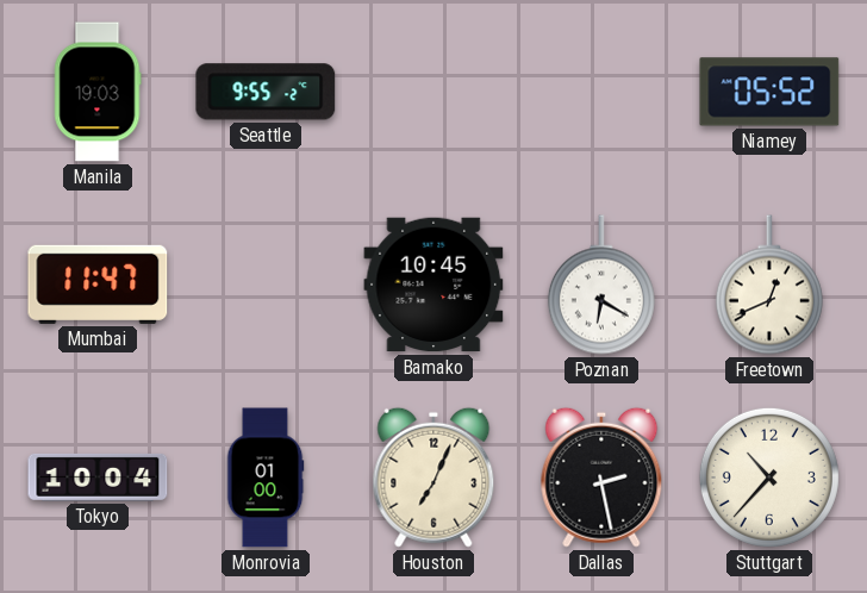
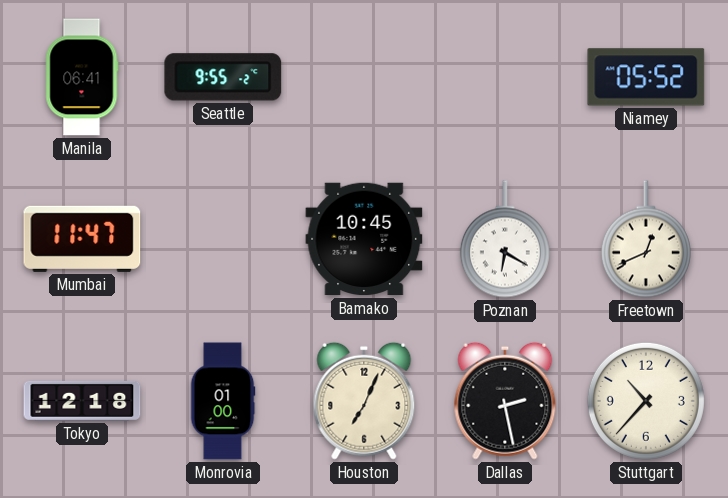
Manila: 19:03 -> 06:41
Tokyo: 10:04 -> 12:18
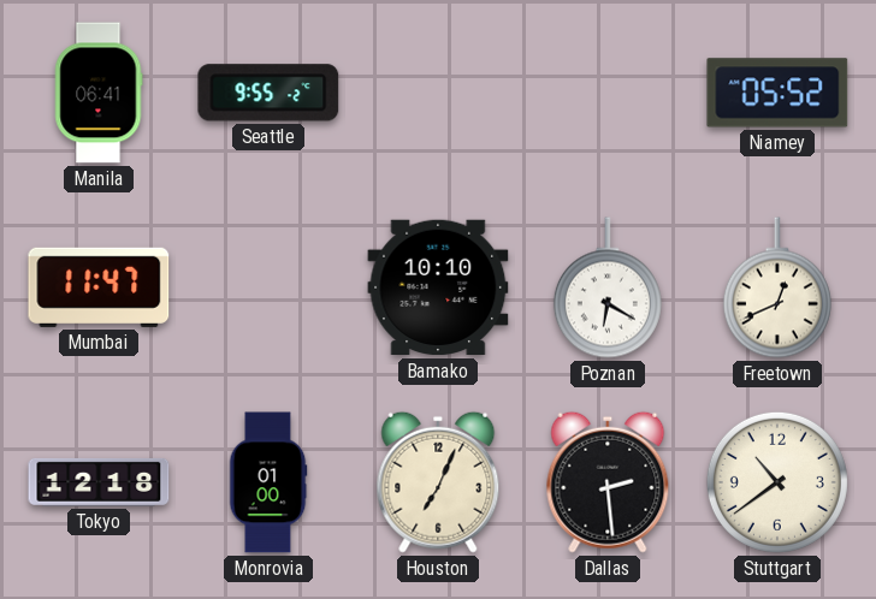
Bamako: 10:45 -> 10:10
Dallas: 2:28 -> 2:29
Stuttgart: 10:37 -> 10:39
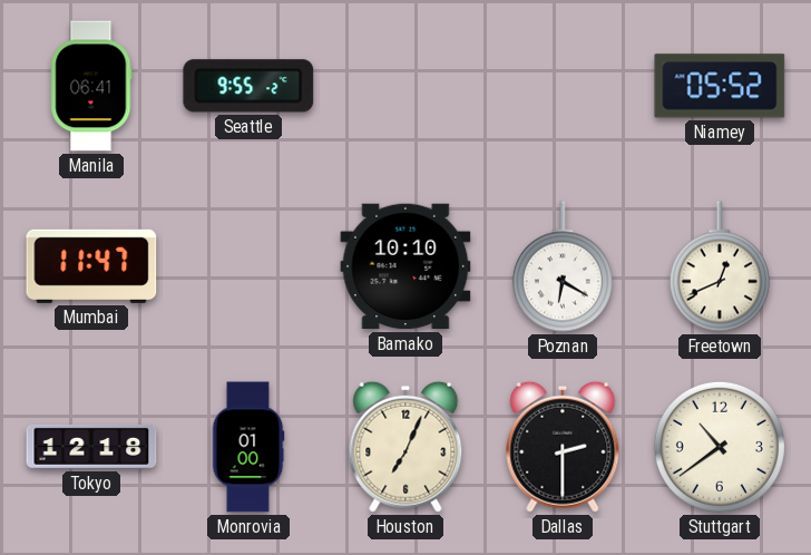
Dallas: 2:29 -> 2:30
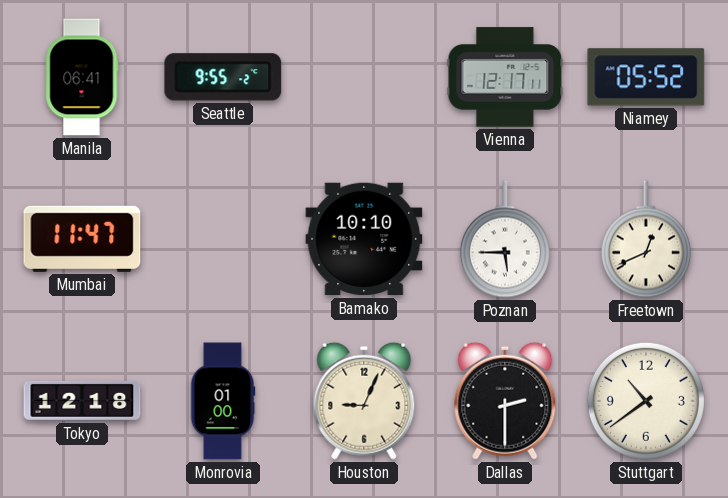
Vienna: none -> 12:17
Poznan: 6:20 -> 5:45
Houston: 7:04 -> 9:04
